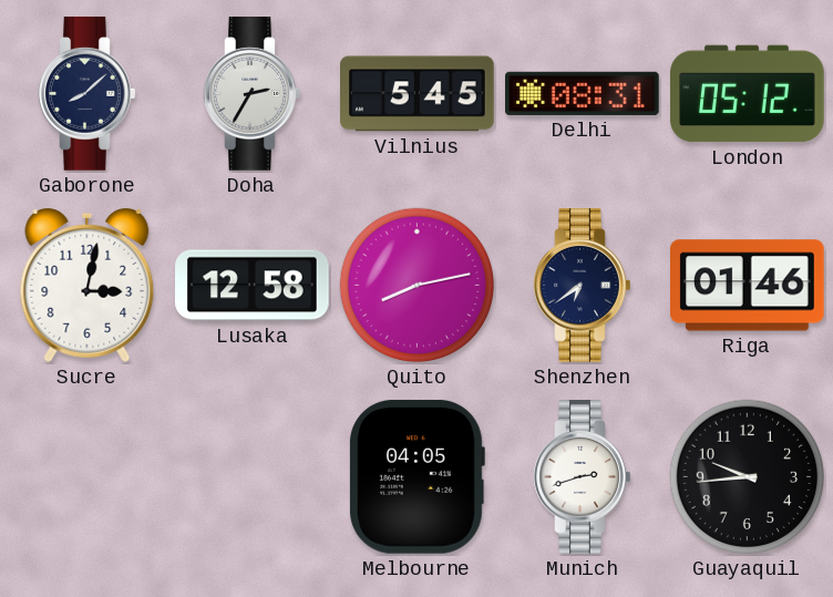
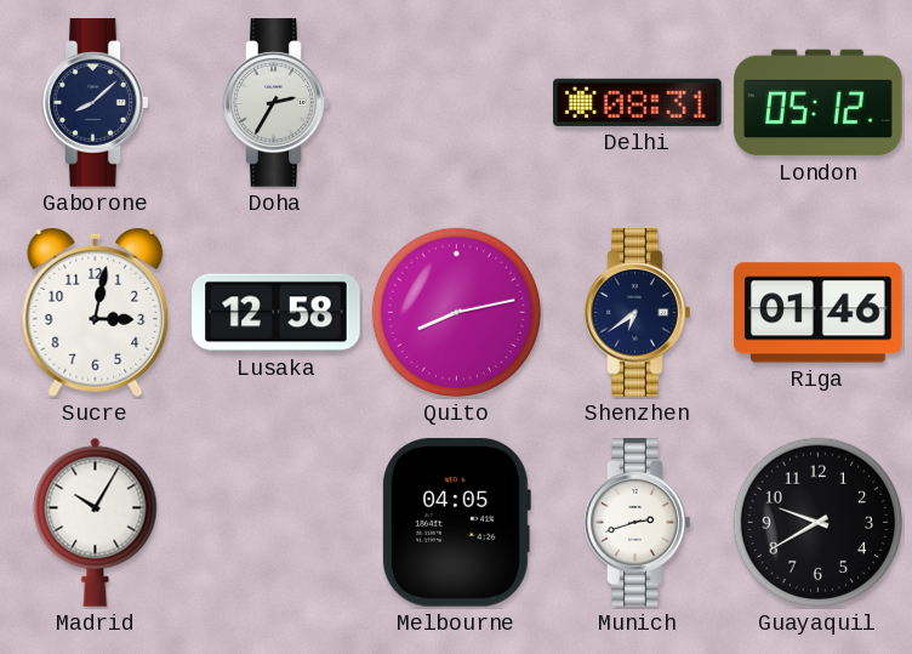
Vilnius: 5:45 -> none
Madrid: none -> 10:05
Guayaquil: 9:44 -> 9:40
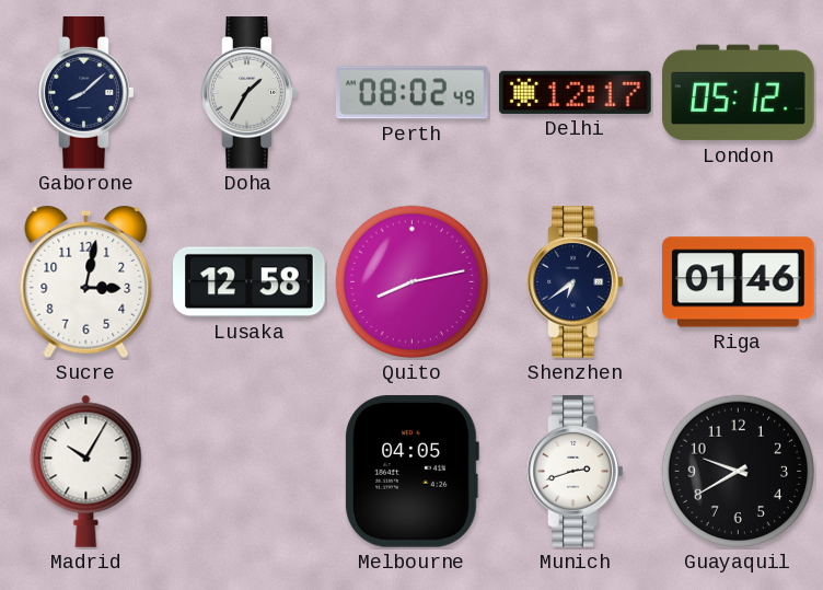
Doha: 2:35 -> 1:35
Perth: none -> 08:02
Delhi: 08:31 -> 12:17
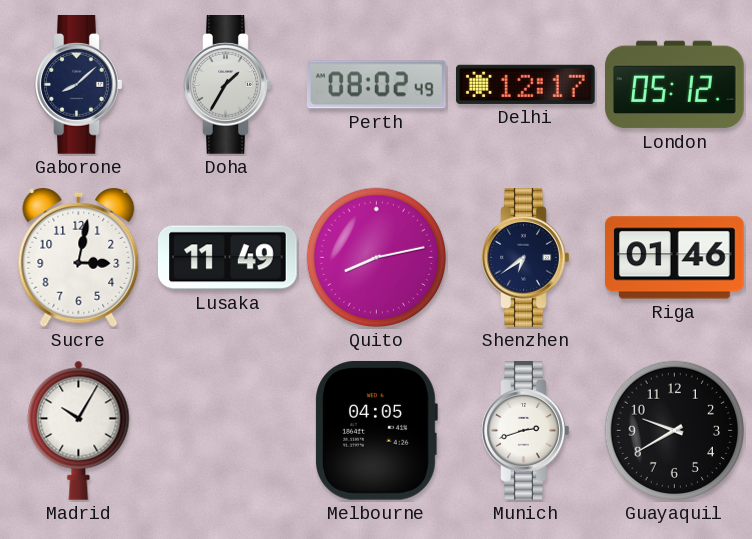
Lusaka: 12:58 -> 11:49
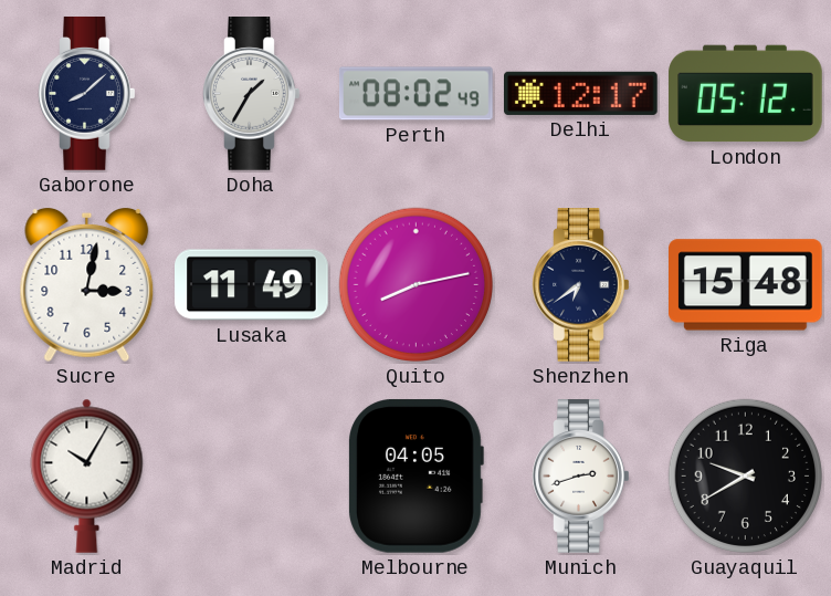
Riga: 01:46 -> 15:48
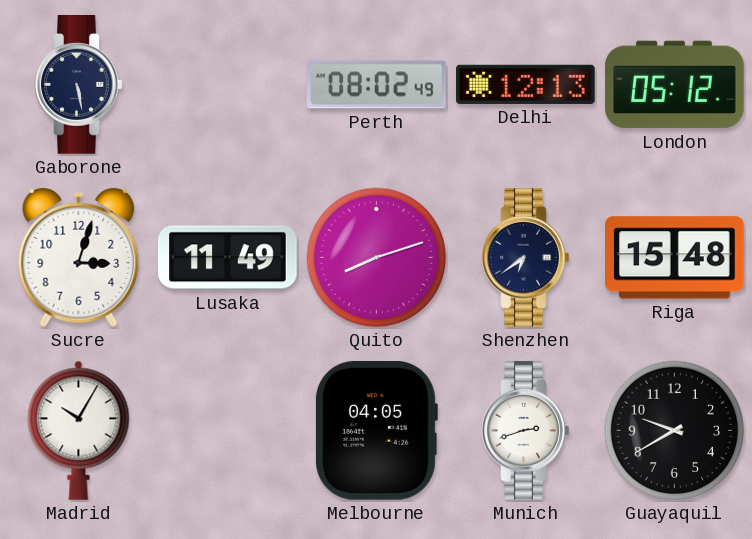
Gaborone: 8:08 -> 5:28
Doha: 1:35 -> none
Delhi: 12:17 -> 12:13
Sucre: 3:02 -> 3:03
Quito: 8:13 -> 8:12
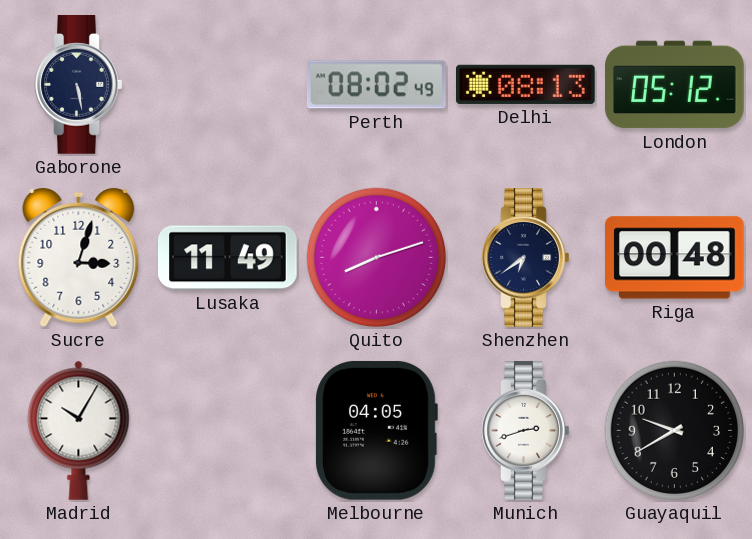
Delhi: 12:13 -> 08:13
Riga: 15:48 -> 00:48
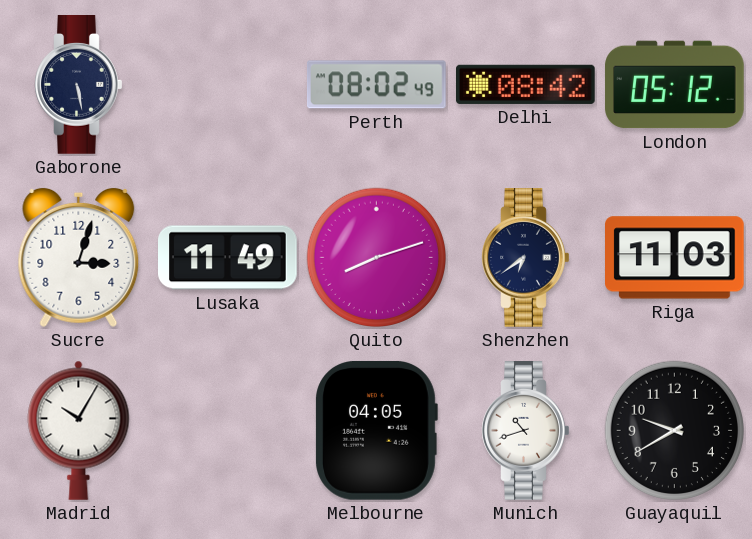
Delhi: 08:13 -> 08:42
Riga: 00:48 -> 11:03
Munich: 2:42 -> 10:42
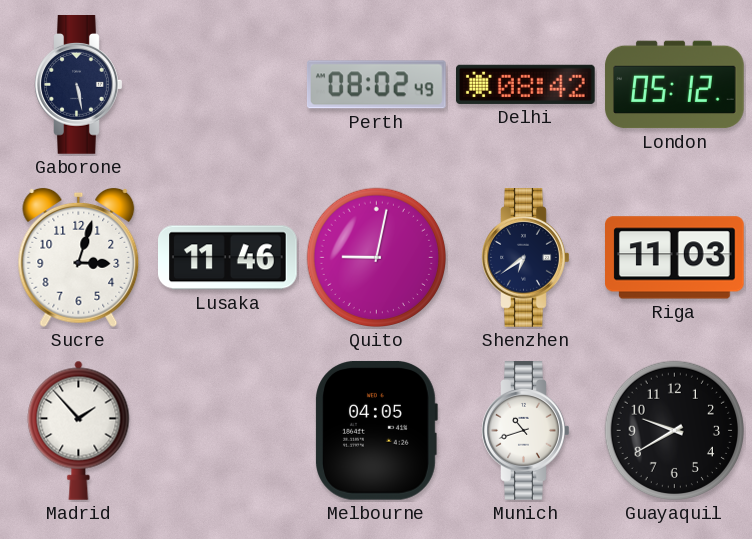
Lusaka: 11:49 -> 11:46
Quito: 8:12 -> 9:02
Madrid: 10:05 -> 1:53
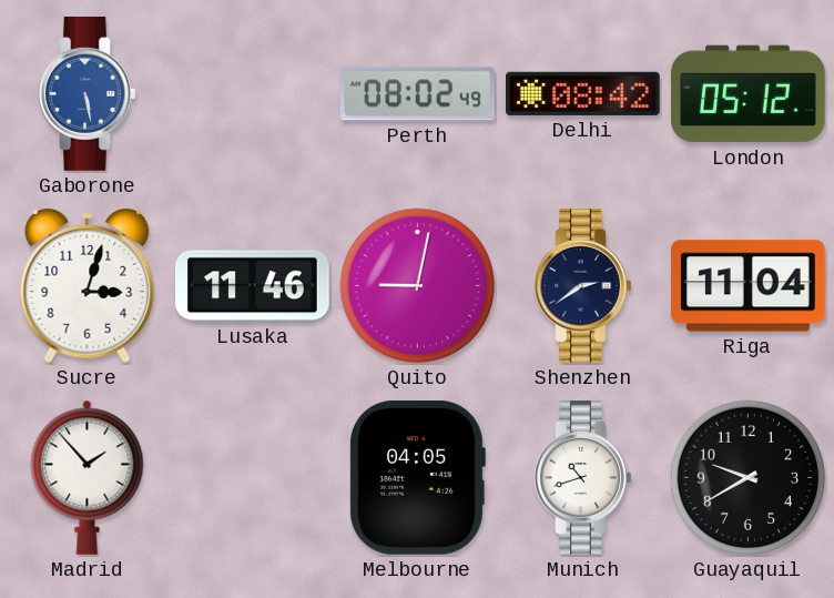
Gaborone dial: navy -> blue
Shenzhen: 6:39 -> 2:39
Riga: 11:03 -> 11:04
